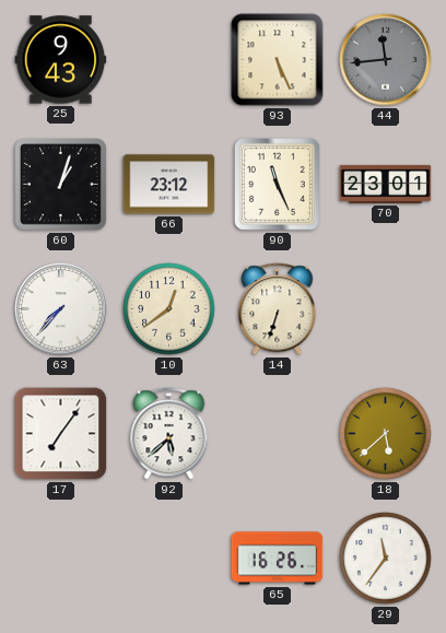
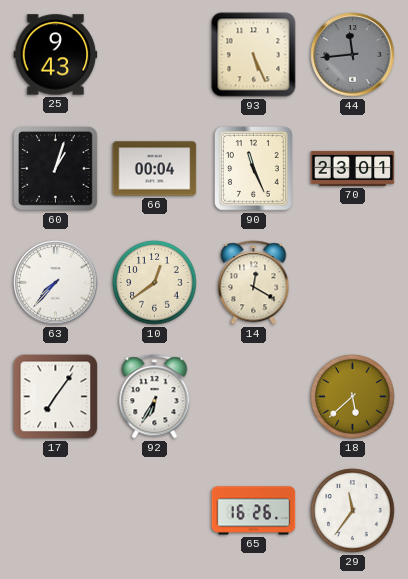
66: 23:12 -> 00:04
14: 6:33 -> 12:20
92: 5:38 -> 6:35
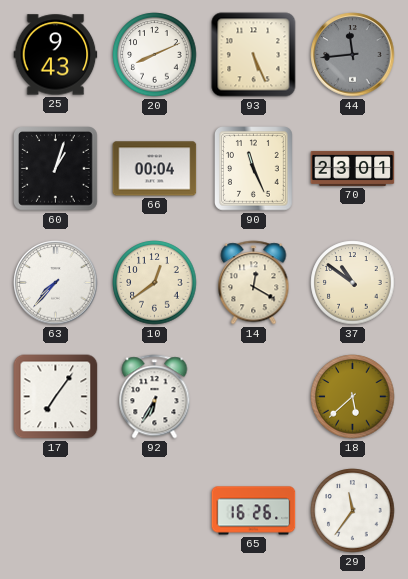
20: none -> 8:11
37: none -> 10:51
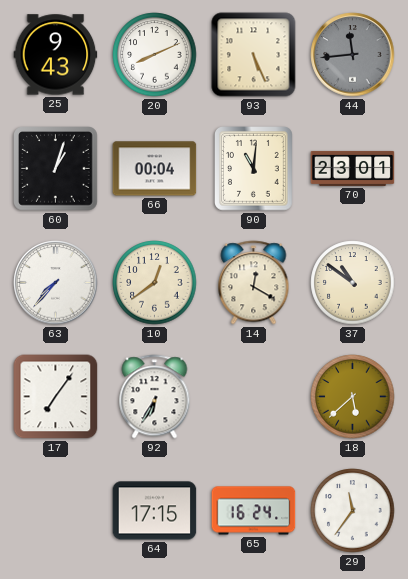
90: 11:26 -> 11:01
64: none -> 17:15
65: 16:26 -> 16:24
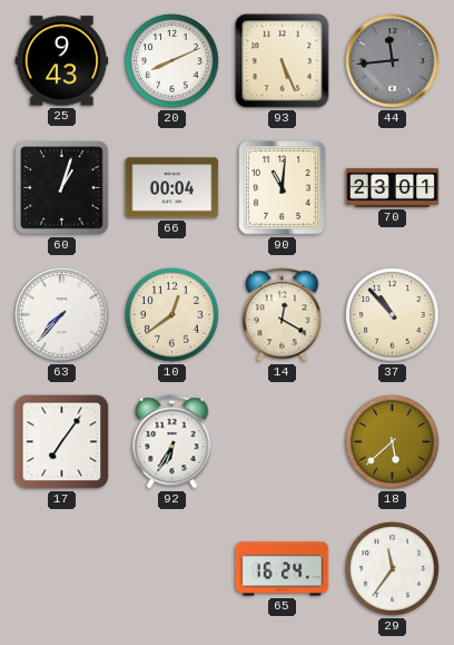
37: 10:51 -> 10:53
64: 17:15 -> none
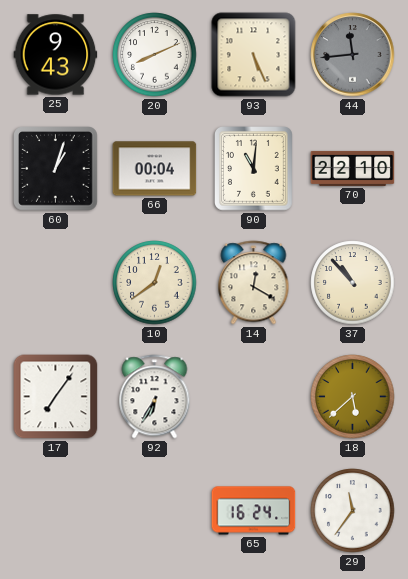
70: 23:01 -> 22:10
63: 7:37 -> none
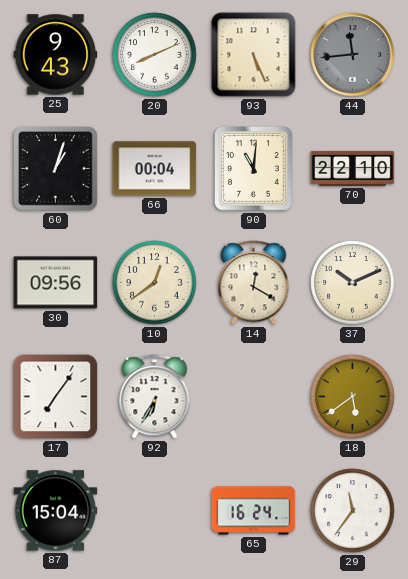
30: none -> 09:56
37: 10:53 -> 10:11
18: 5:38 -> 5:39
87: none -> 15:04
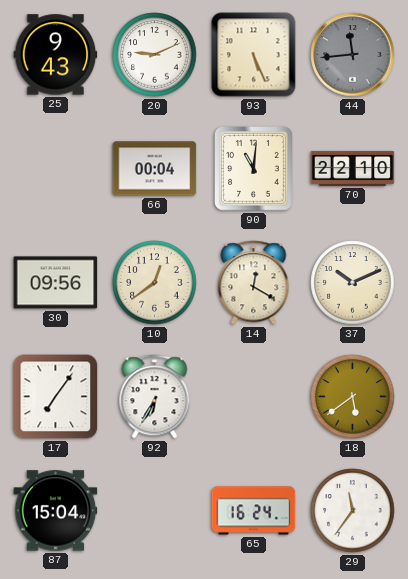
20: 8:11 -> 9:11
60: 1:03 -> none
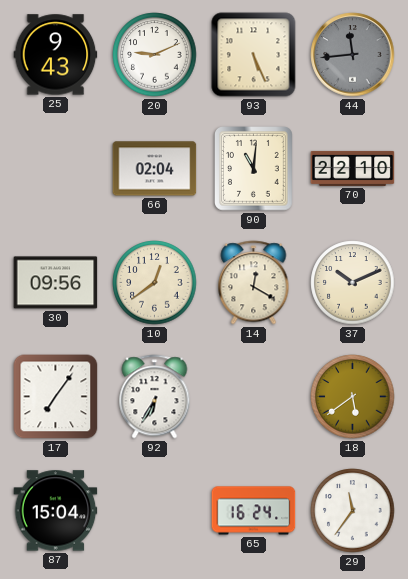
66: 00:04 -> 02:04
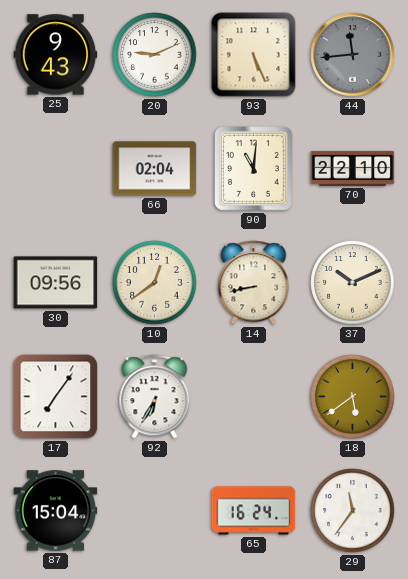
14: 12:20 -> 8:43
